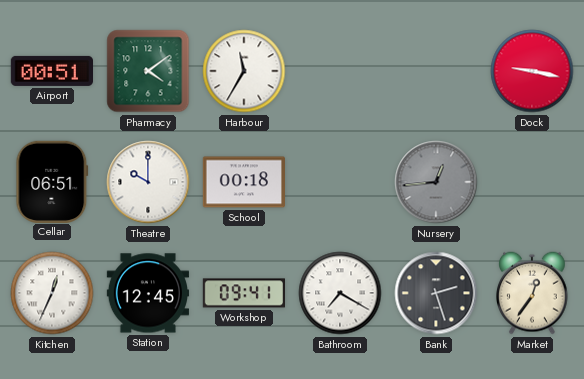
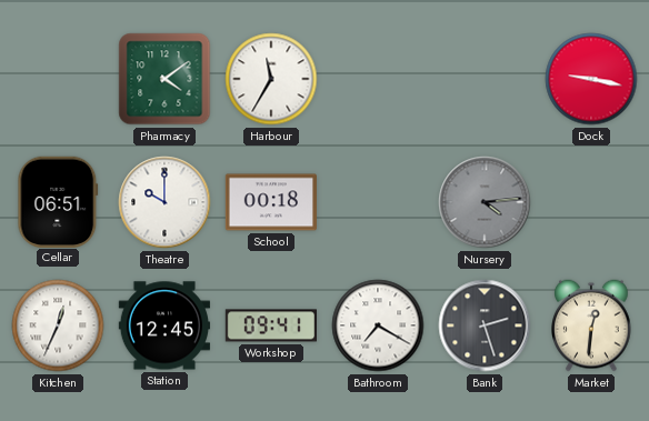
Airport: 00:51 -> none
Nursery: 12:44 -> 4:14
Market: 12:36 -> 12:31
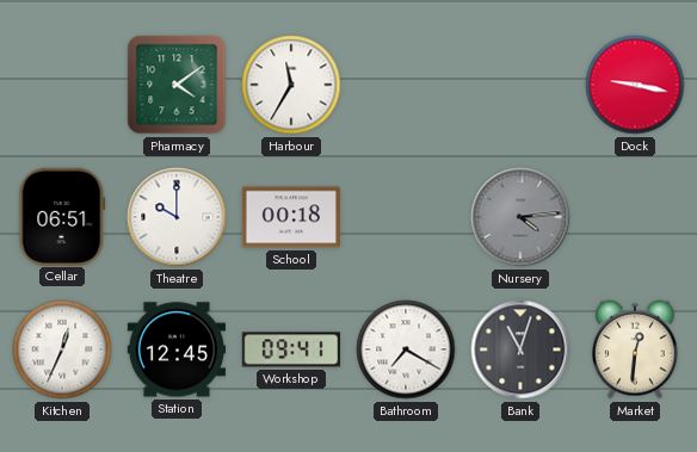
Bank: 2:27 -> 11:03
